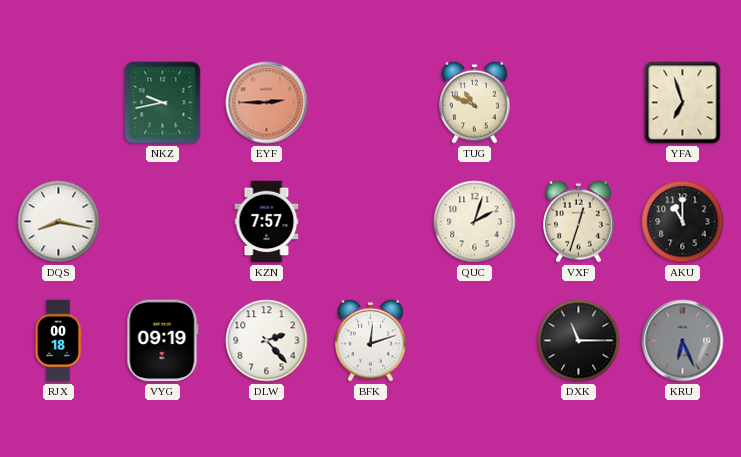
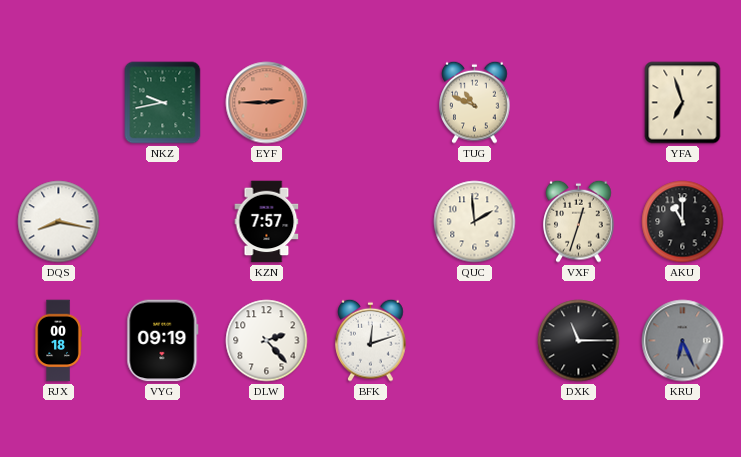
QUC: 2:03 -> 1:59
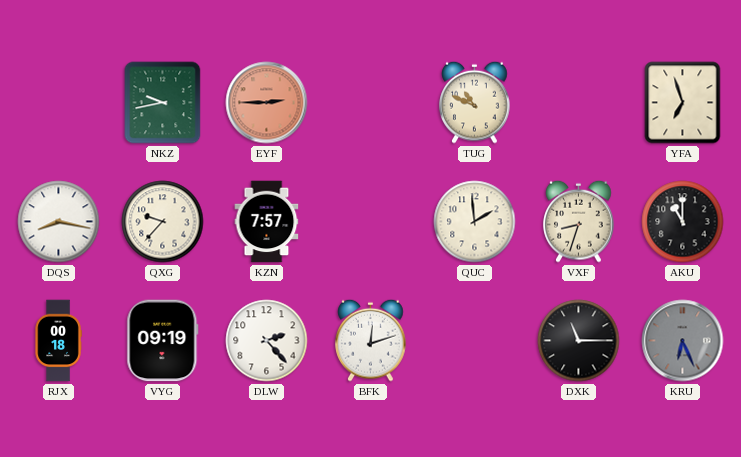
QXG: none -> 9:37
VXF: 12:33 -> 8:33
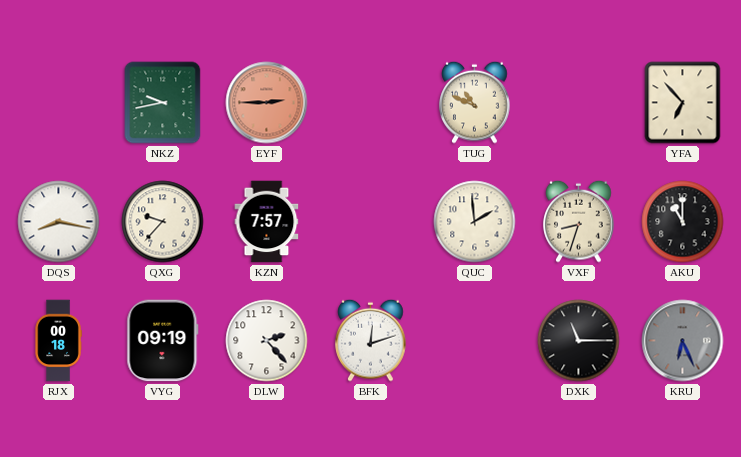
YFA: 6:57 -> 6:53
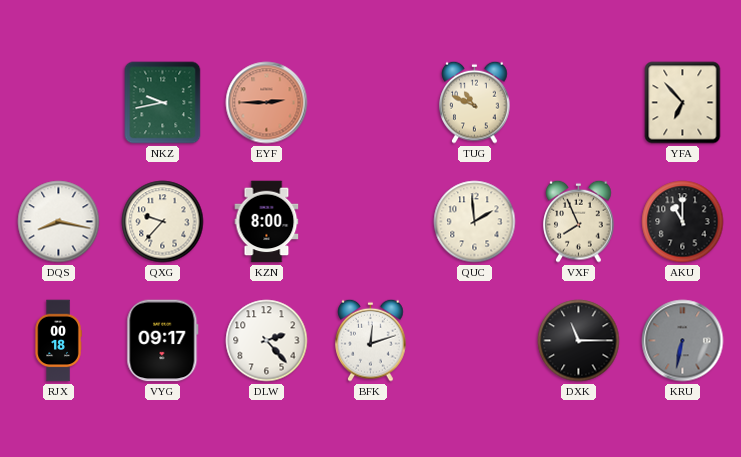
KZN: 7:57 -> 8:00
VXF: 8:33 -> 7:56
VYG: 09:19 -> 09:17
KRU: 6:26 -> 6:32
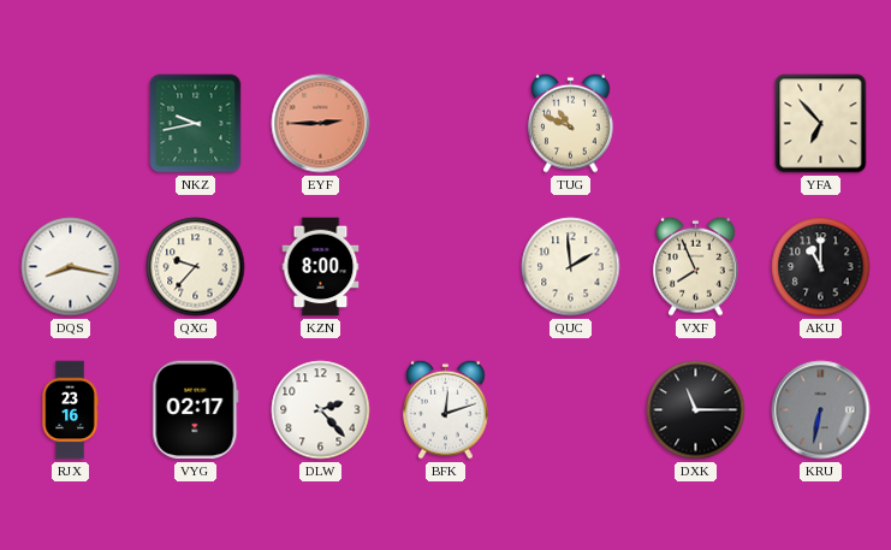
RJX: 00:18 -> 23:16
VYG: 09:17 -> 02:17
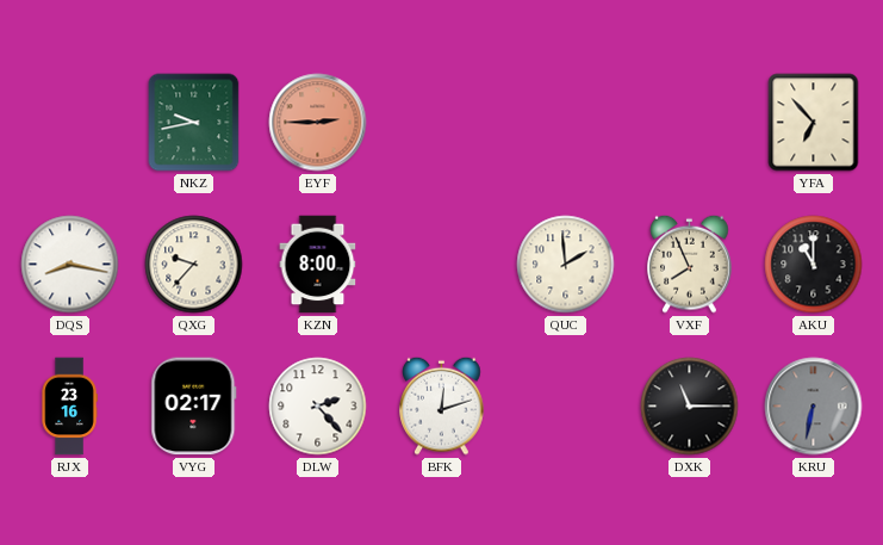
TUG: 10:49 -> none
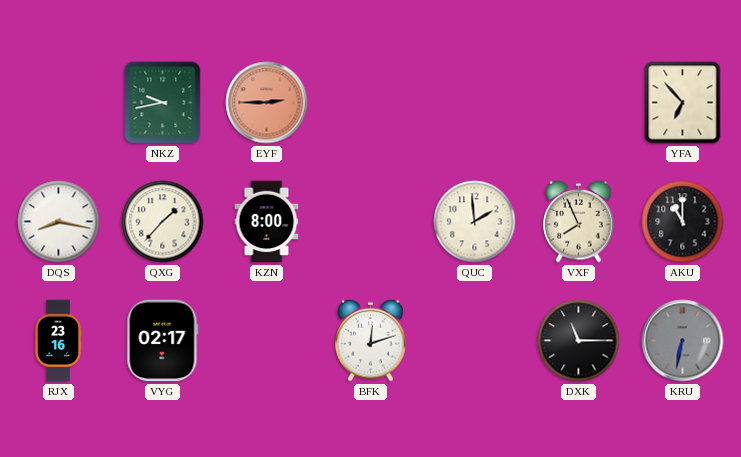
QXG: 9:37 -> 1:37
DLW: 2:23 -> none
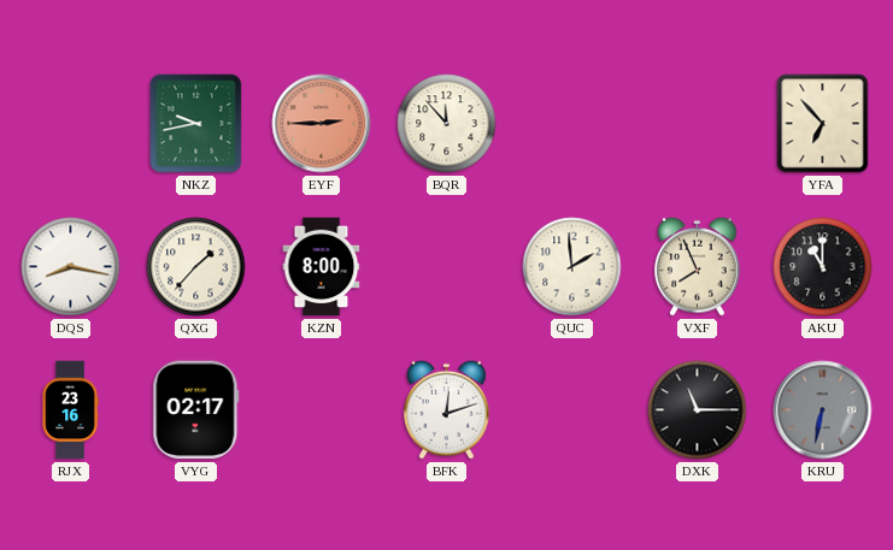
BQR: none -> 11:53
